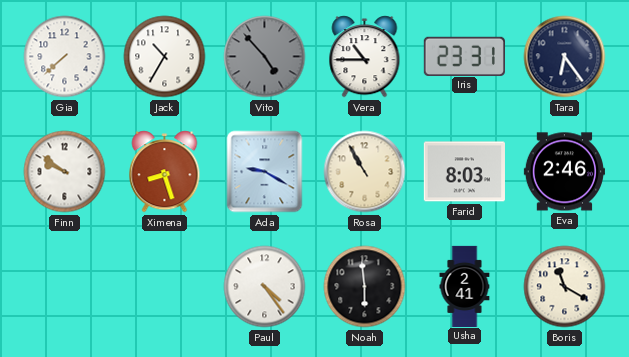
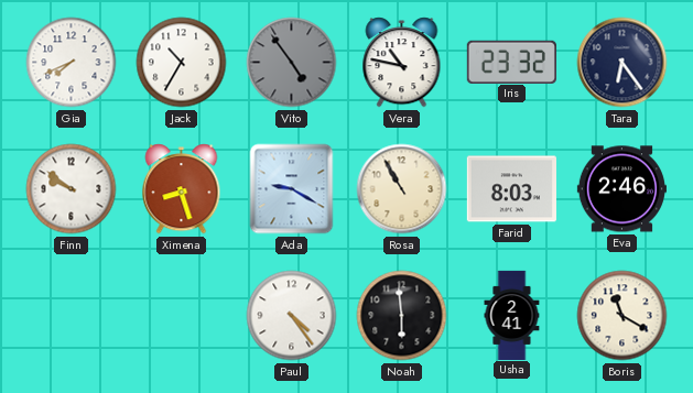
Gia: 7:38 -> 7:41
Vito: 4:53 -> 4:54
Vera: 10:45 -> 10:47
Iris: 23:31 -> 23:32
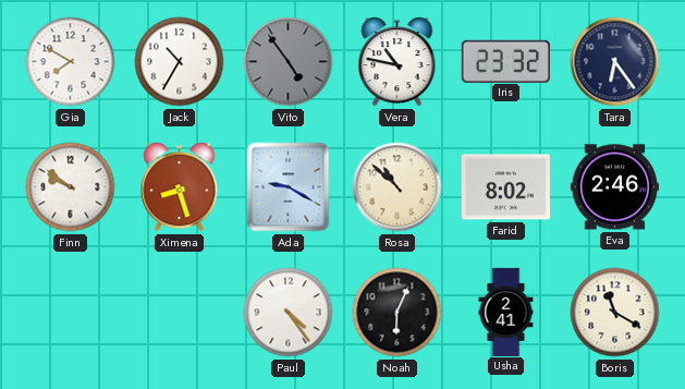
Gia: 7:41 -> 7:50
Rosa: 10:55 -> 10:52
Farid: 8:03 -> 8:02
Noah: 5:59 -> 6:04
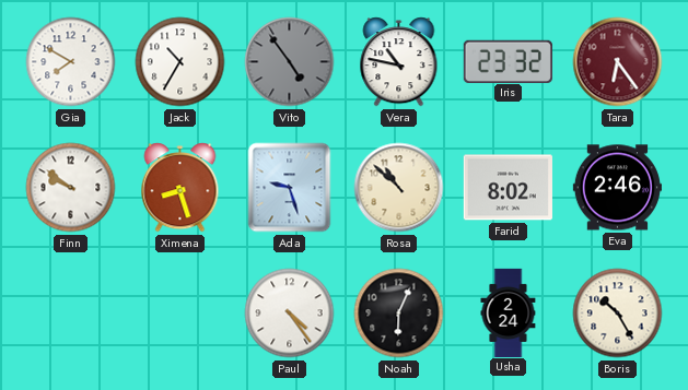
Tara dial: navy -> burgundy
Ada: 9:20 -> 9:27
Usha: 2:41 -> 2:24
Boris: 11:20 -> 10:25
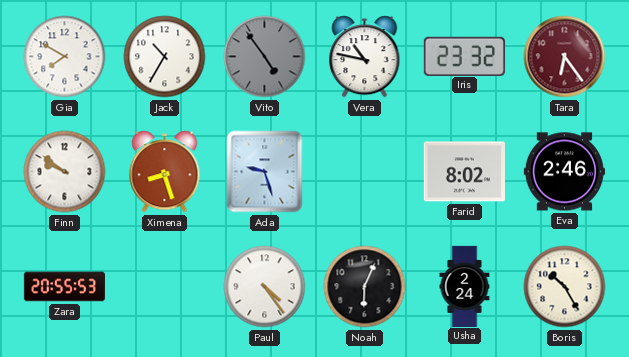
Rosa: 10:52 -> none
Zara: none -> 20:55
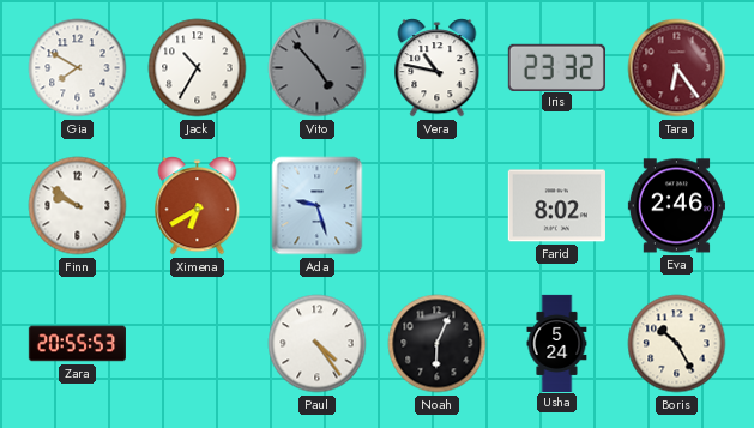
Vito: 4:54 -> 4:53
Ximena: 8:27 -> 6:40
Usha: 2:24 -> 5:24
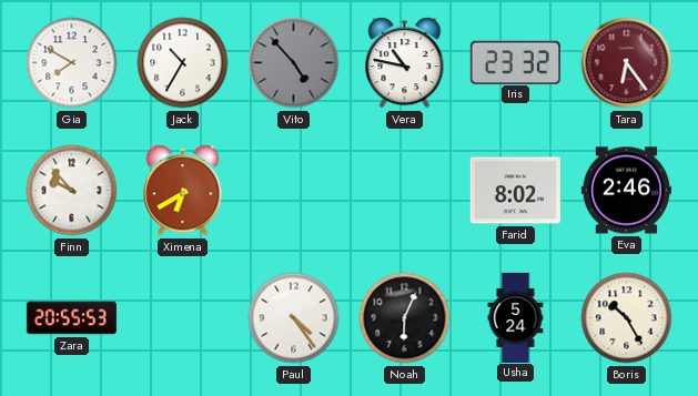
Finn: 9:51 -> 9:53
Ada: 9:27 -> none
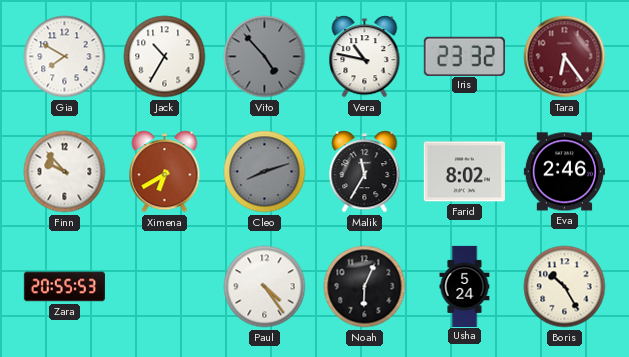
Cleo: none -> 8:12
Malik: none -> 11:35
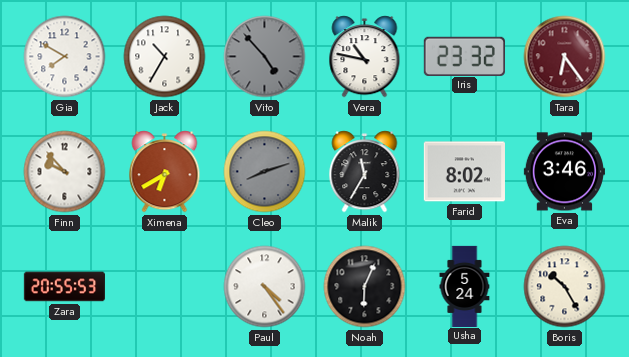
Eva: 2:46 -> 3:46
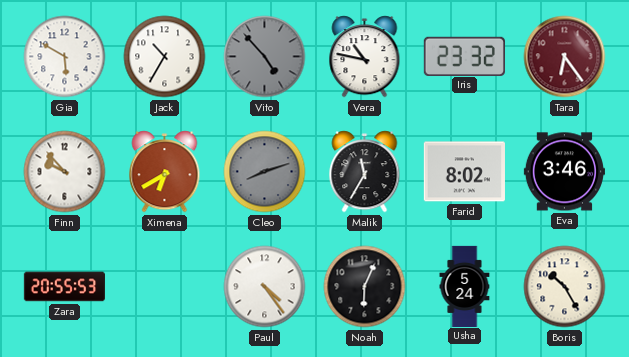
Gia: 7:50 -> 5:50
